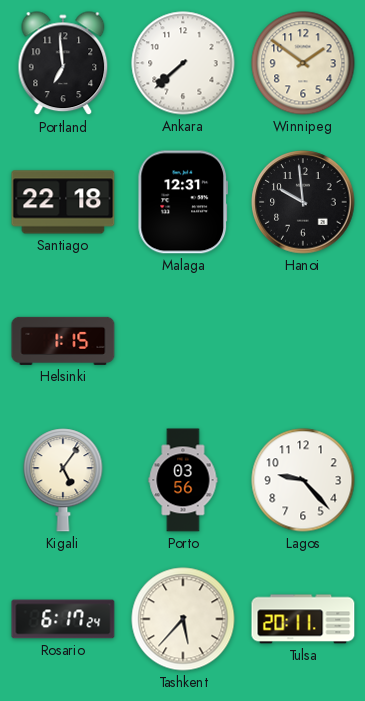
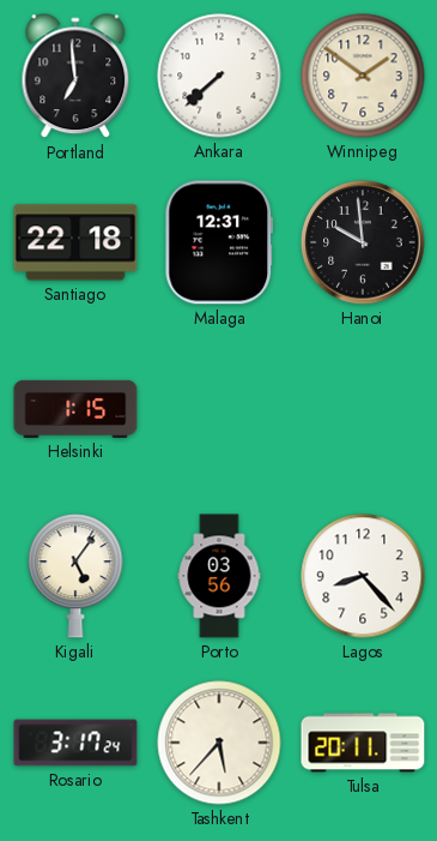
Lagos: 9:23 -> 8:23
Rosario: 6:17 -> 3:17
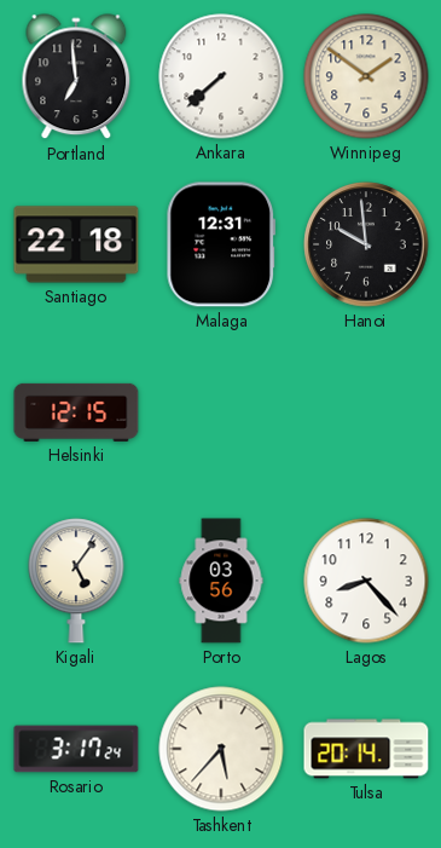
Helsinki: 1:15 -> 12:15
Tulsa: 20:11 -> 20:14
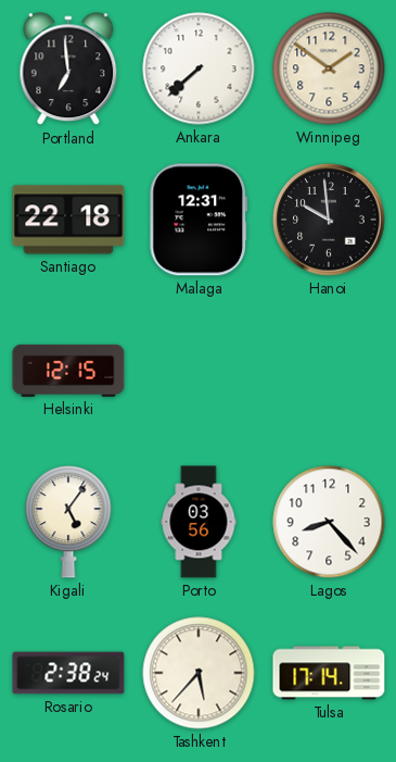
Rosario: 3:17 -> 2:38
Tulsa: 20:14 -> 17:14
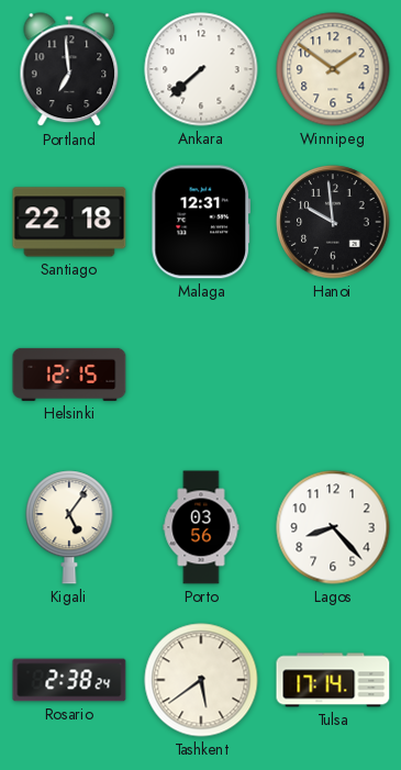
Tashkent: 5:37 -> 5:39
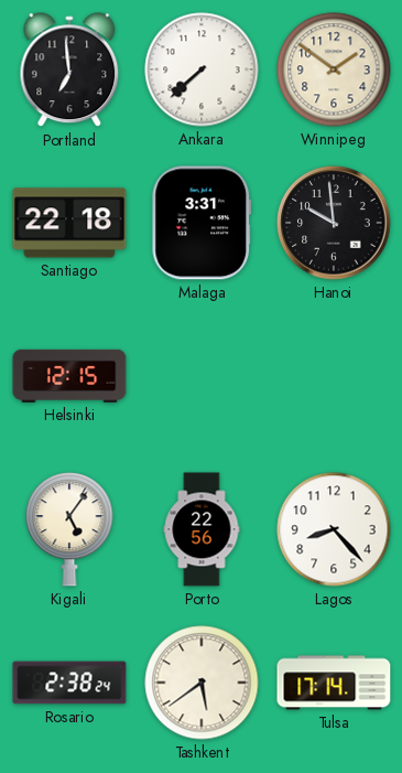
Malaga: 12:31 -> 3:31
Porto: 03:56 -> 22:56
